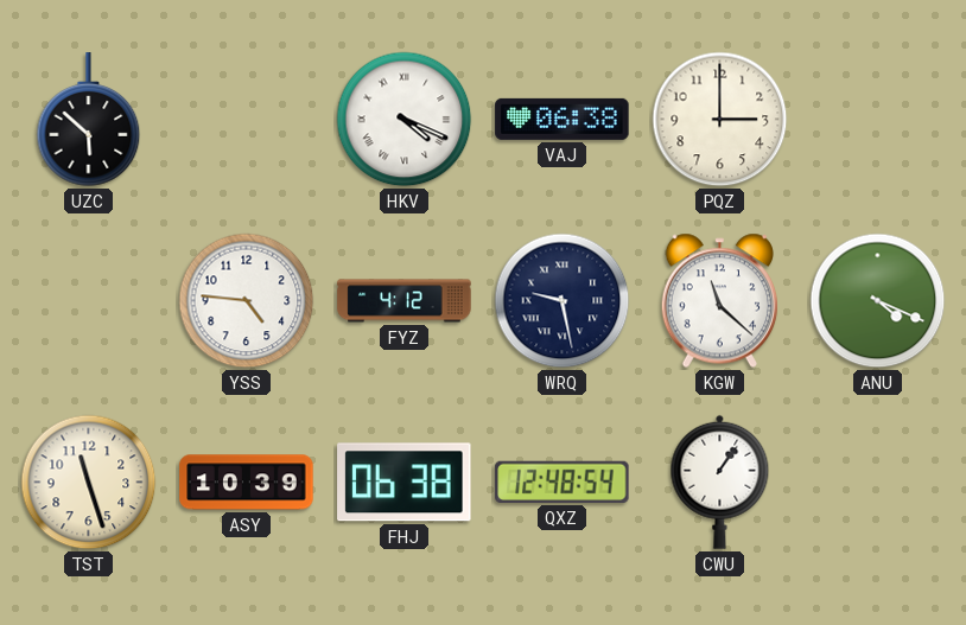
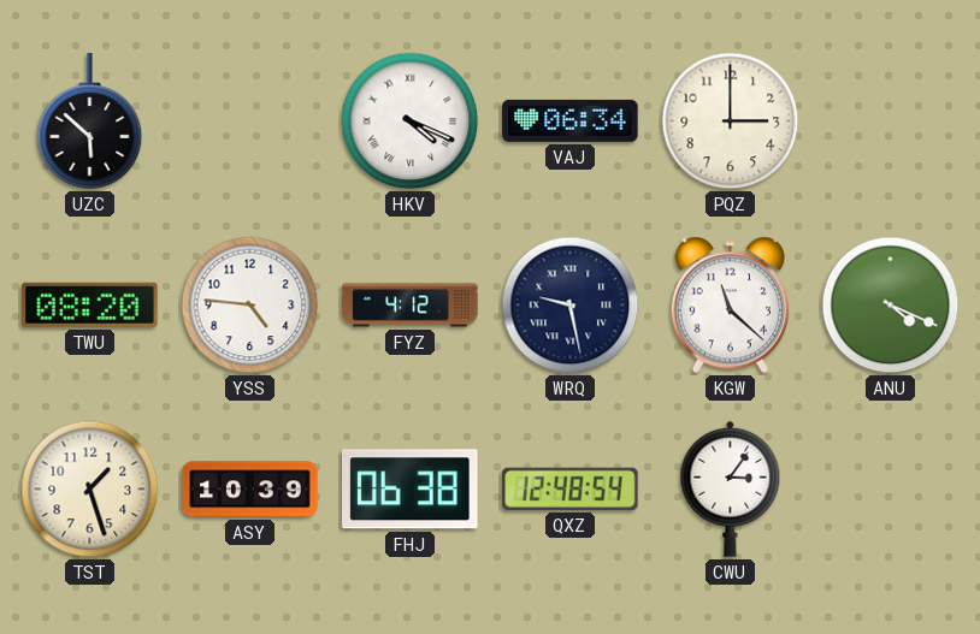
VAJ: 06:38 -> 06:34
TWU: none -> 08:20
TST: 11:27 -> 1:27
CWU: 1:06 -> 3:06
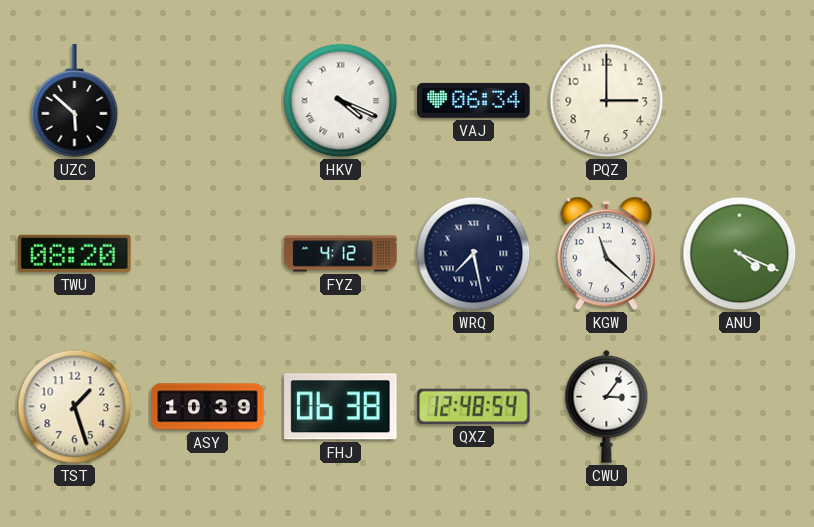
YSS: 4:46 -> none
WRQ: 9:28 -> 7:28
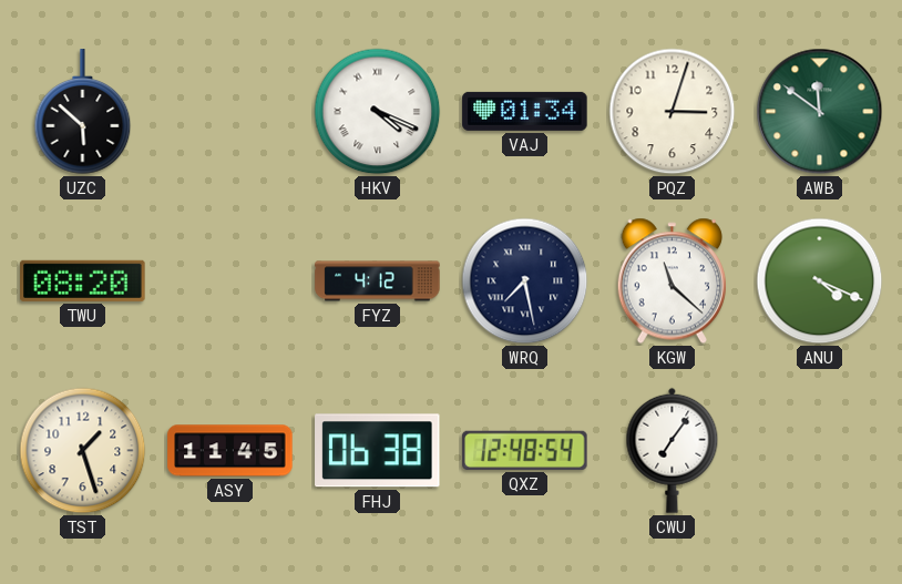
VAJ: 06:34 -> 01:34
PQZ: 3:00 -> 3:03
AWB: none -> 11:51
ASY: 10:39 -> 11:45
CWU: 3:06 -> 7:06
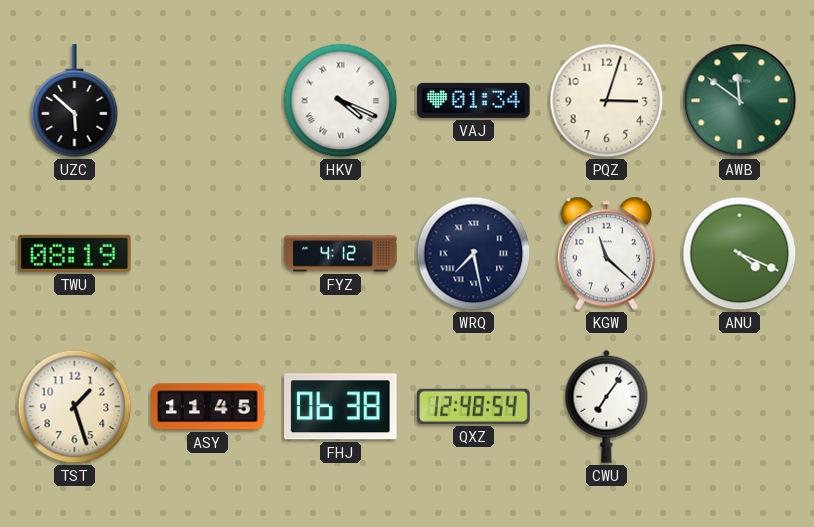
TWU: 08:20 -> 08:19
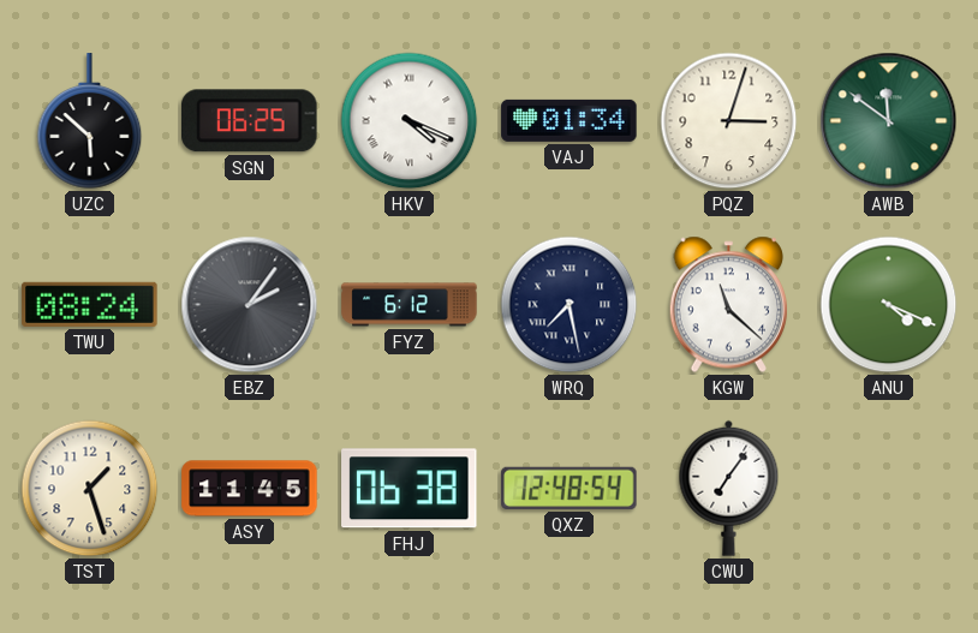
SGN: none -> 06:25
TWU: 08:19 -> 08:24
EBZ: none -> 2:06
FYZ: 4:12 -> 6:12
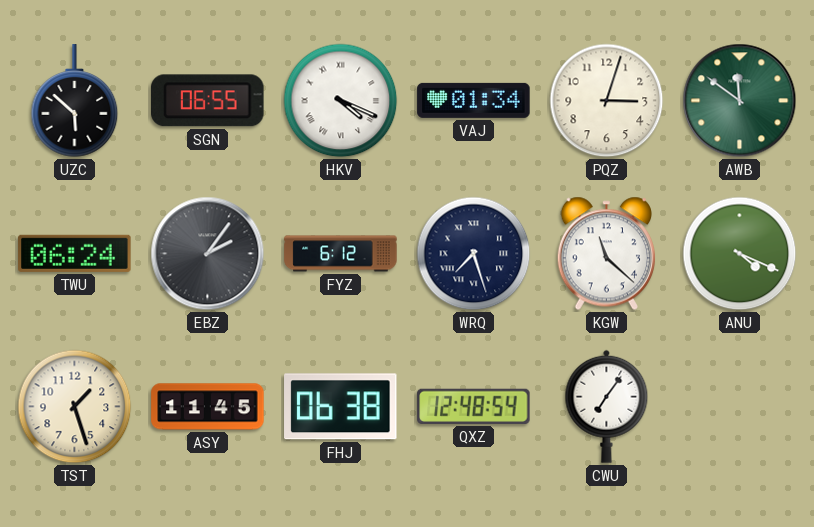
SGN: 06:25 -> 06:55
TWU: 08:24 -> 06:24
WRQ: 7:28 -> 7:27
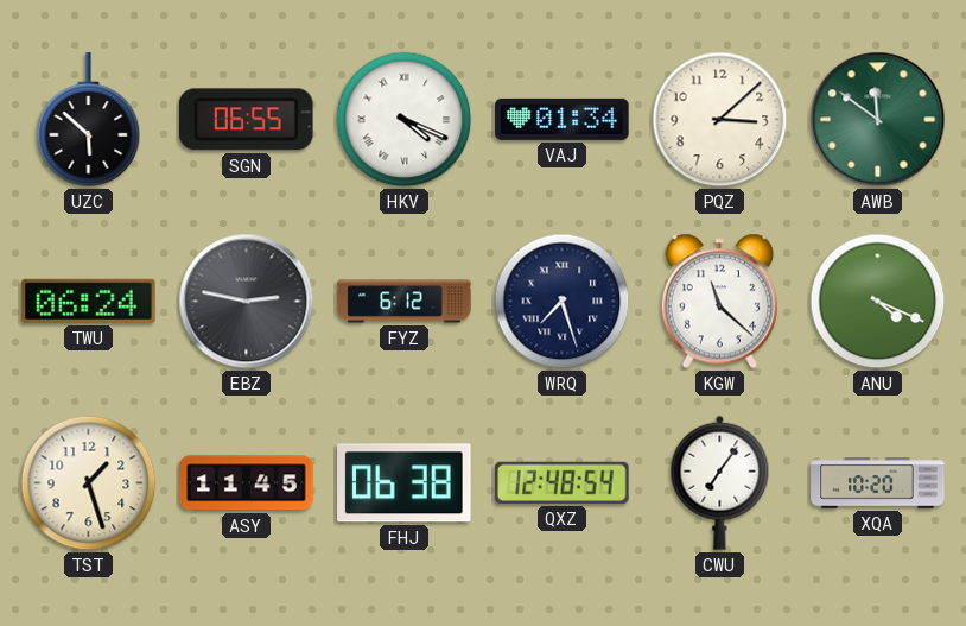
PQZ: 3:03 -> 3:08
EBZ: 2:06 -> 2:47
XQA: none -> 10:20
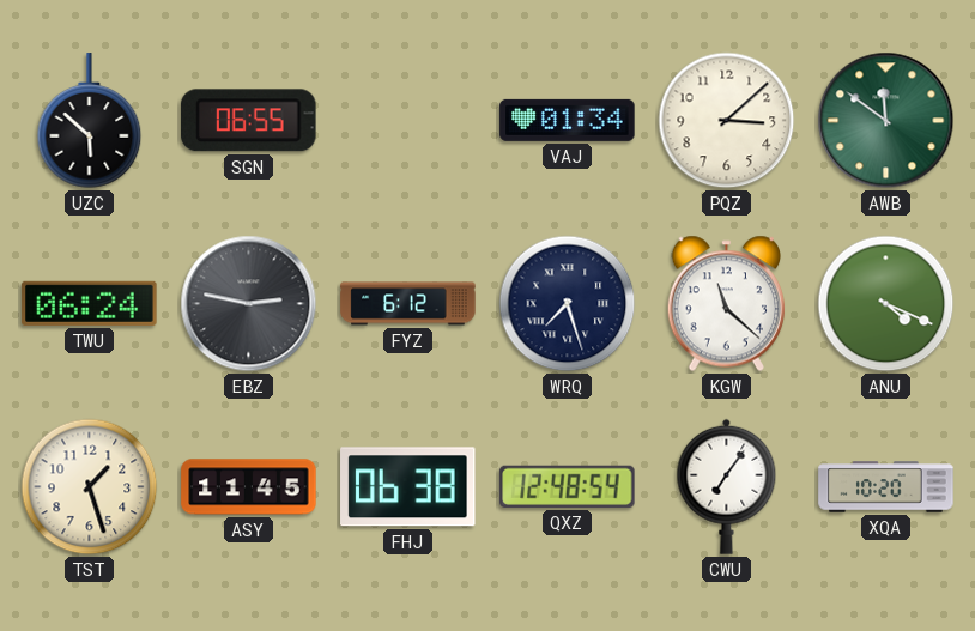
HKV: 4:19 -> none
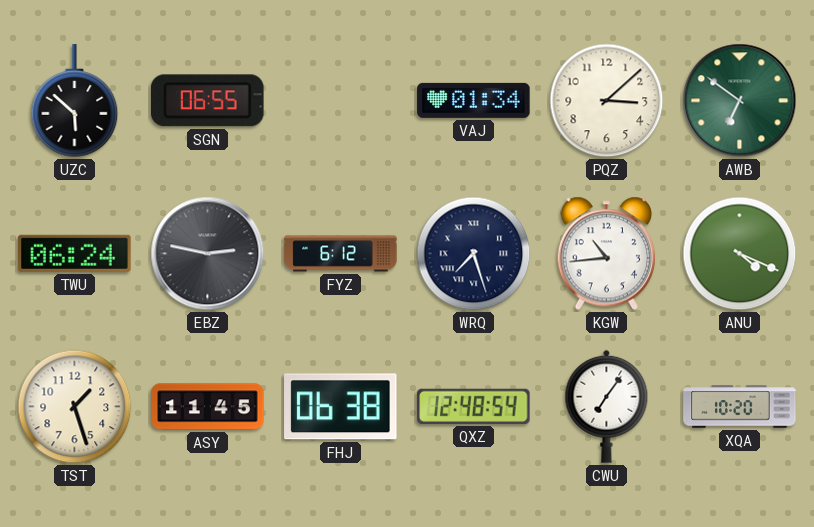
AWB: 11:51 -> 6:51
KGW: 11:22 -> 10:44
